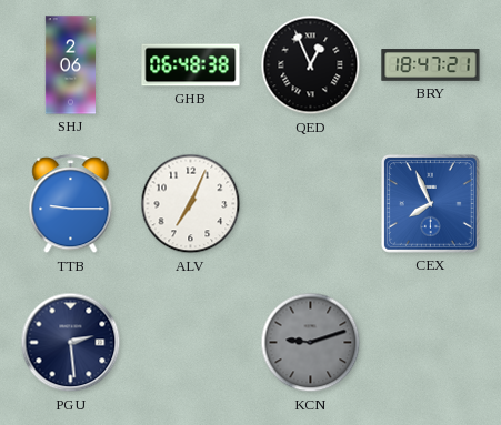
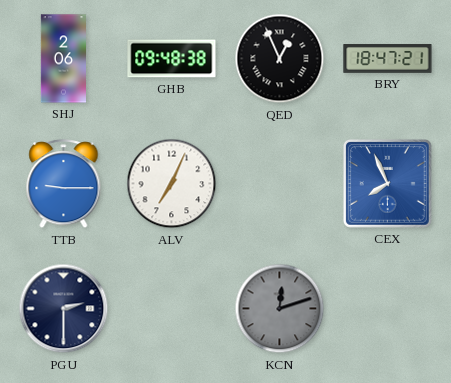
GHB: 06:48 -> 09:48
PGU: 2:29 -> 2:30
KCN: 9:12 -> 12:12
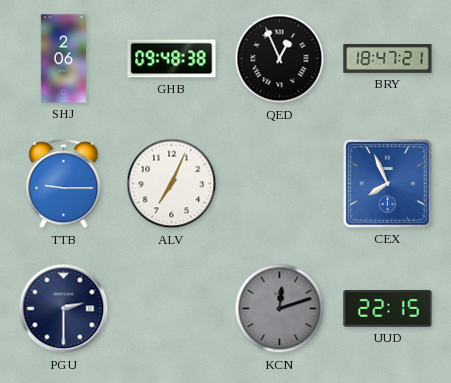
UUD: none -> 22:15
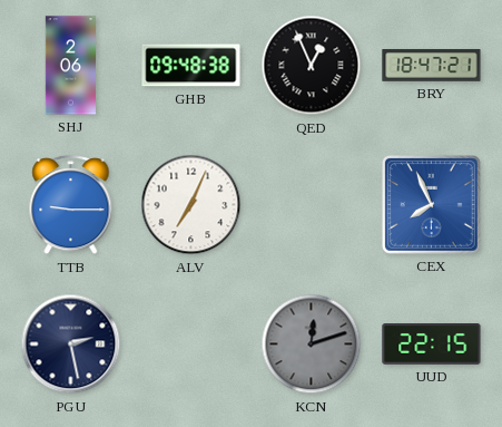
PGU: 2:30 -> 2:28
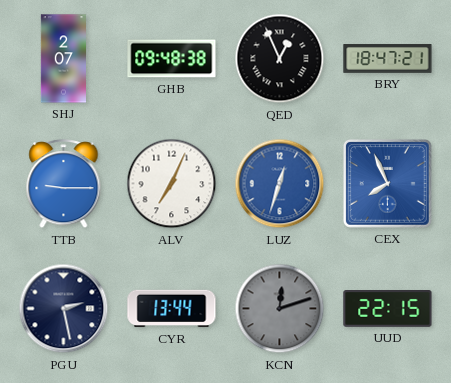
SHJ: 2:06 -> 2:07
LUZ: none -> 12:33
CYR: none -> 13:44
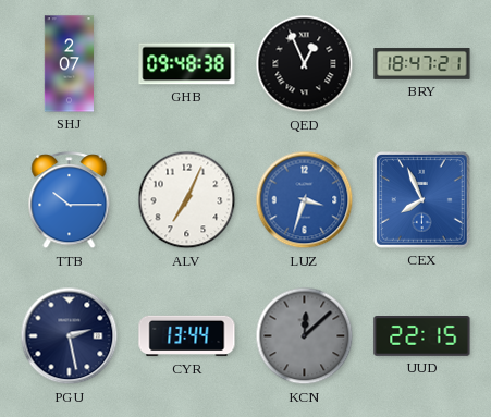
TTB: 9:15 -> 10:15
LUZ: 12:33 -> 3:33
KCN: 12:12 -> 12:08
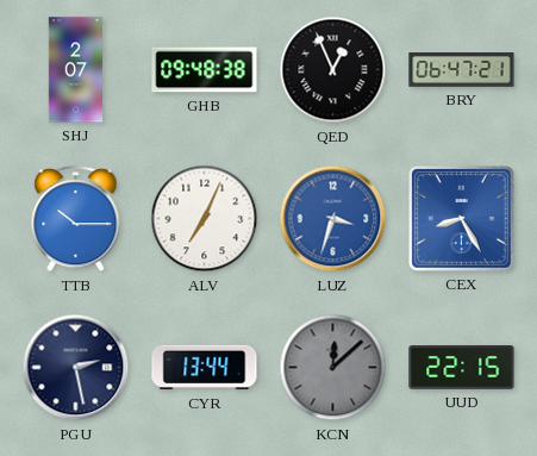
BRY: 18:47 -> 06:47
CEX: 7:56 -> 8:25
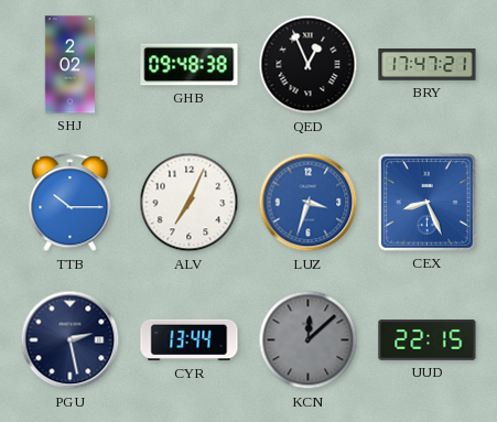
SHJ: 2:07 -> 2:02
BRY: 06:47 -> 17:47
CEX: 8:25 -> 8:26
